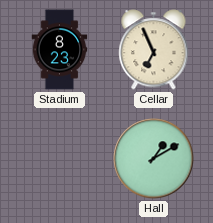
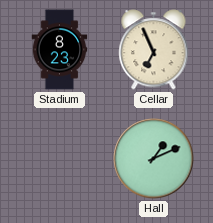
Hall: 1:10 -> 1:11
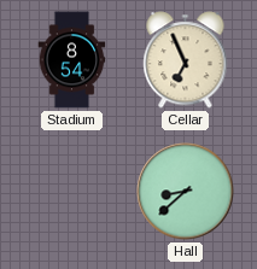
Stadium: 8:23 -> 8:54
Hall: 1:11 -> 8:38
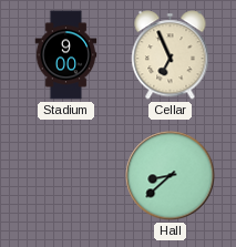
Stadium: 8:54 -> 9:00
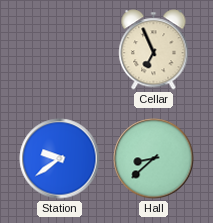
Stadium: 9:00 -> none
Station: none -> 9:39
